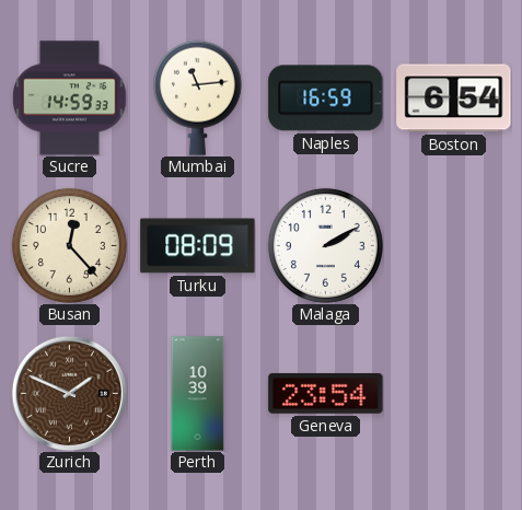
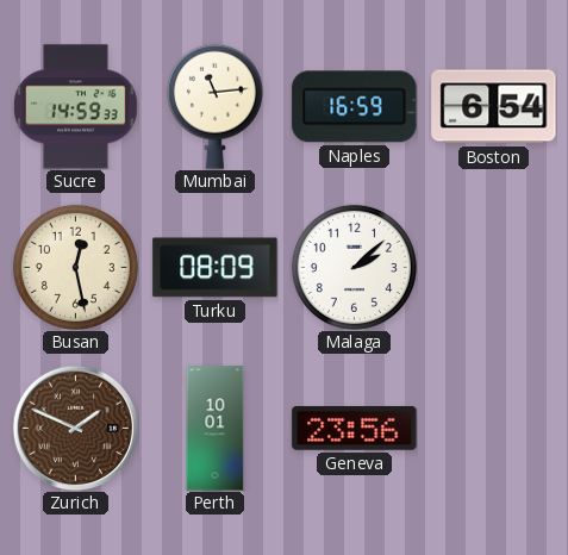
Busan: 12:23 -> 12:28
Malaga: 2:10 -> 2:08
Perth: 10:39 -> 10:01
Geneva: 23:54 -> 23:56
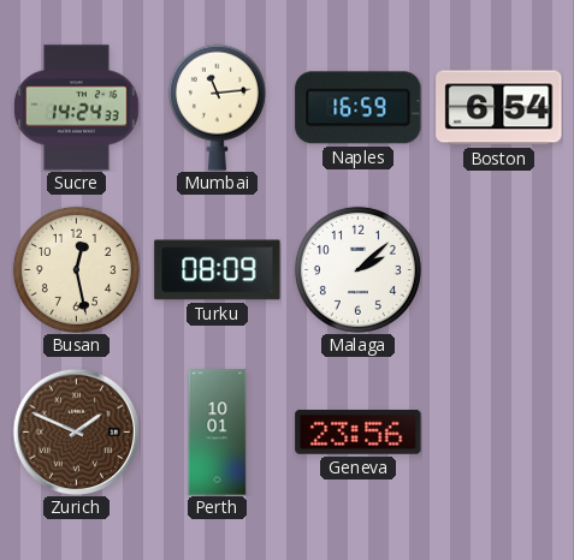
Sucre: 14:59 -> 14:24
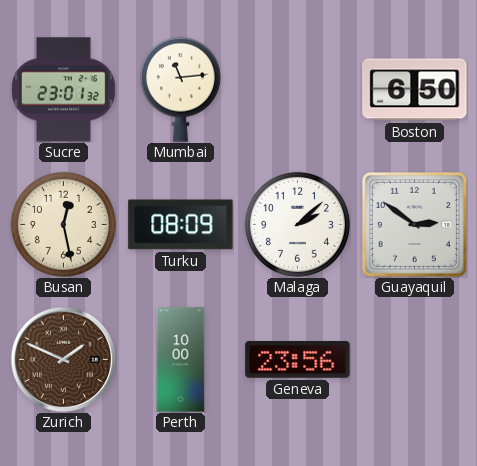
Sucre: 14:24 -> 23:01
Naples: 16:59 -> none
Boston: 6:54 -> 6:50
Guayaquil: none -> 2:51
Perth: 10:01 -> 10:00
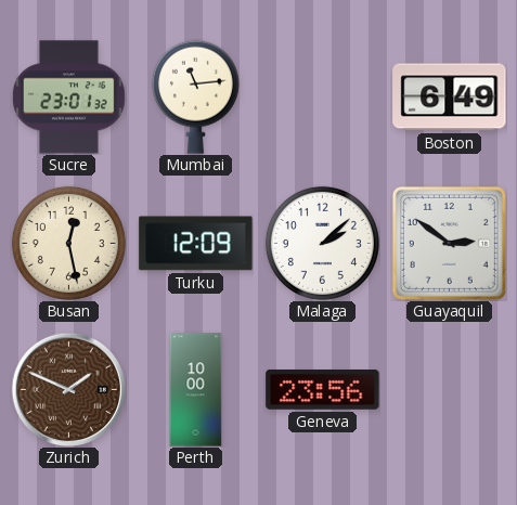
Boston: 6:50 -> 6:49
Turku: 08:09 -> 12:09
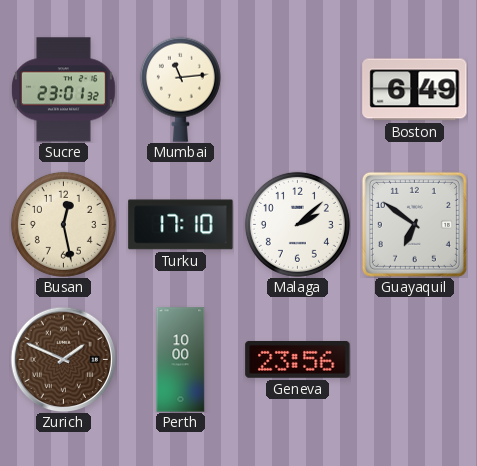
Turku: 12:09 -> 17:10
Guayaquil: 2:51 -> 6:51
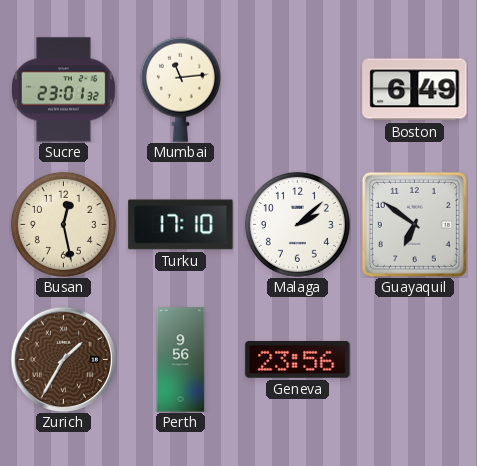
Zurich: 1:49 -> 1:35
Perth: 10:00 -> 9:56
